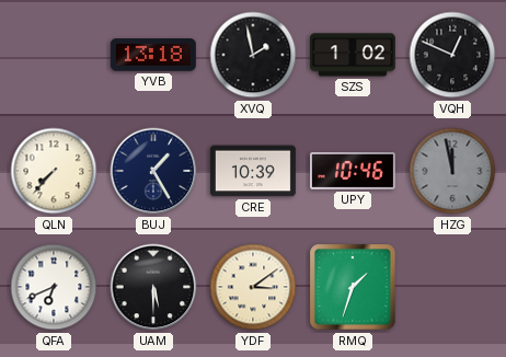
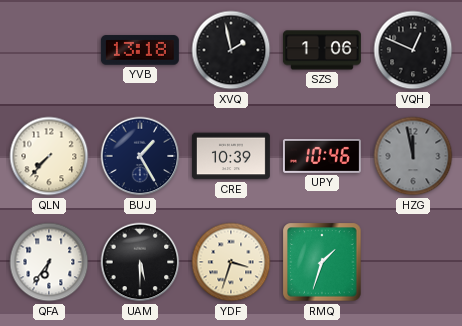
SZS: 1:02 -> 1:06
QFA: 6:41 -> 6:36
YDF: 3:09 -> 3:33
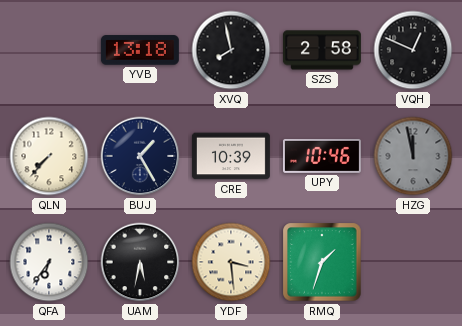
XVQ: 1:58 -> 7:58
SZS: 1:06 -> 2:58
UAM: 5:30 -> 5:32
YDF: 3:33 -> 3:29
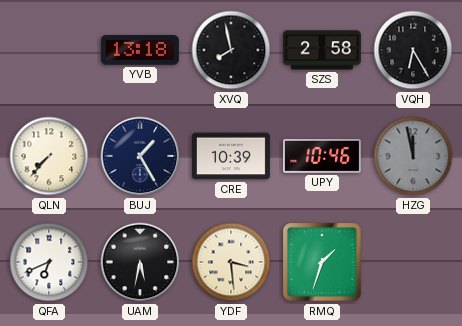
VQH: 12:49 -> 6:25
QFA: 6:36 -> 6:41
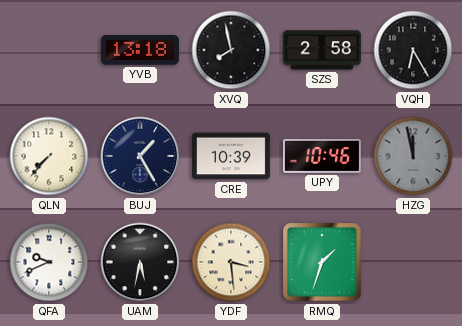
QFA: 6:41 -> 9:41
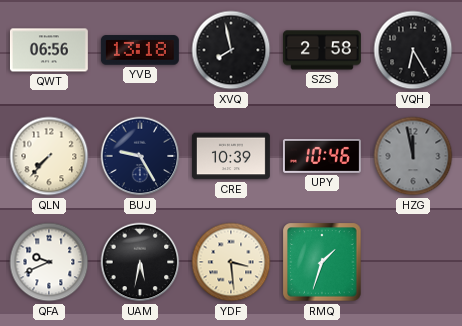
QWT: none -> 06:56
BUJ: 1:25 -> 9:25
